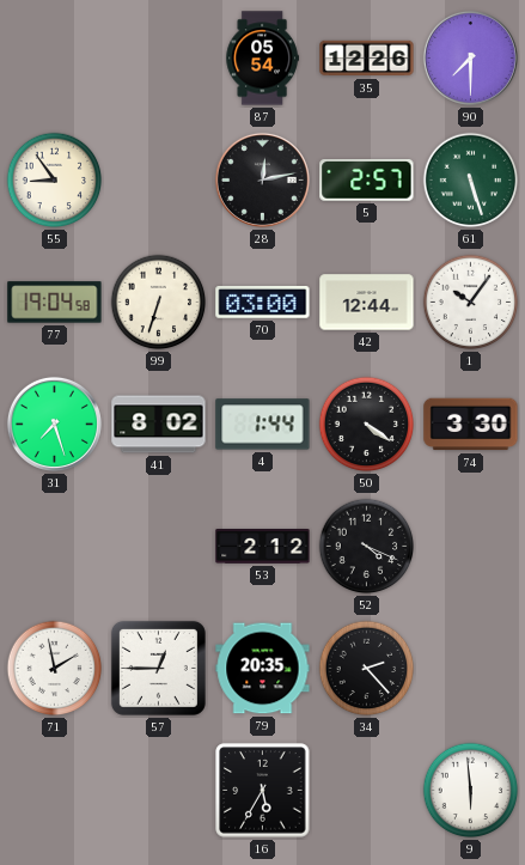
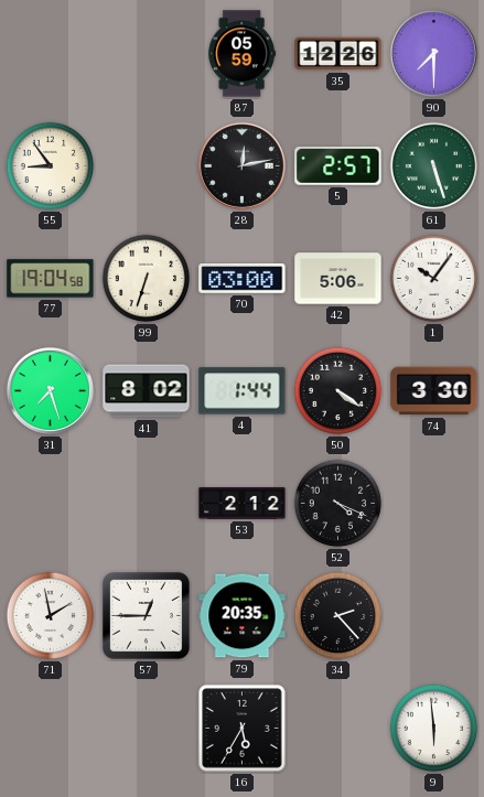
87: 05:54 -> 05:59
42: 12:44 -> 5:06
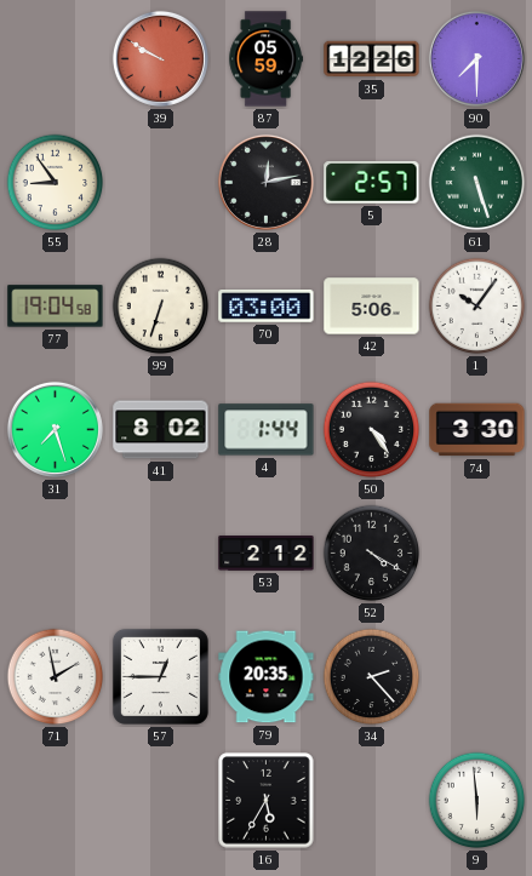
39: none -> 9:50
50: 4:21 -> 4:24
52: 4:19 -> 4:20
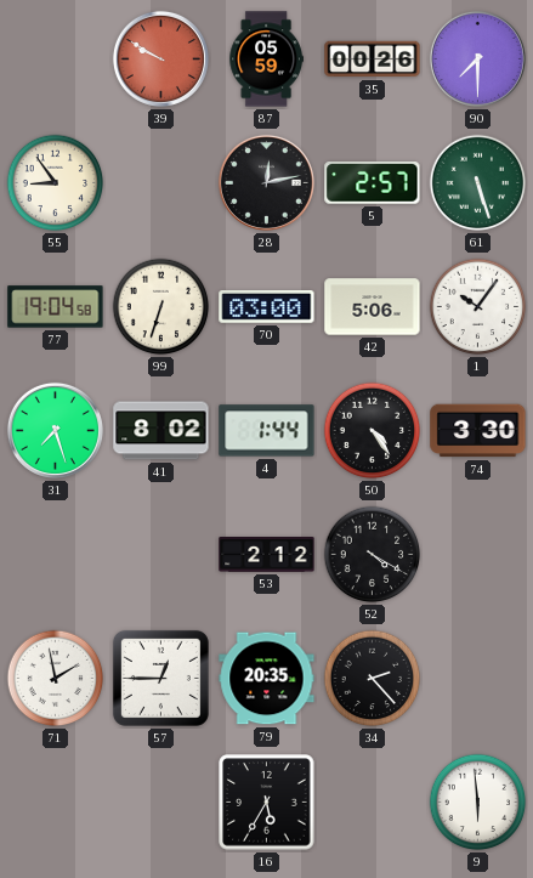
35: 12:26 -> 00:26
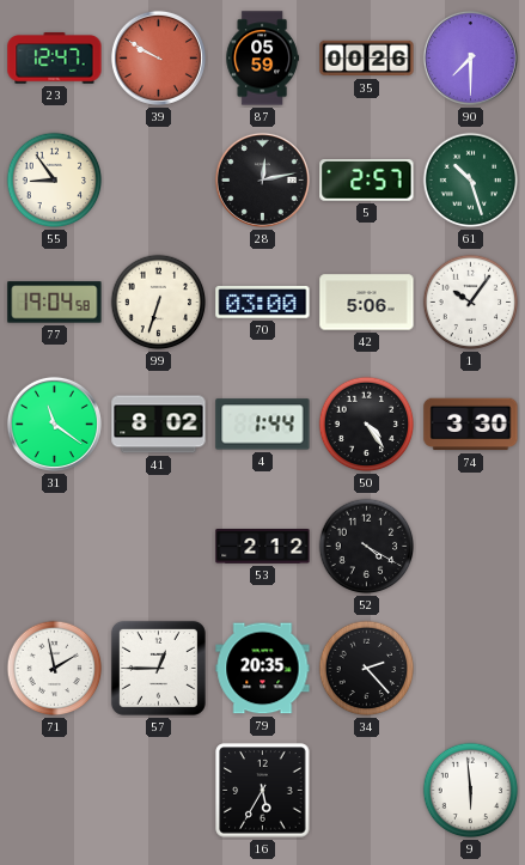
23: none -> 12:47
61: 5:27 -> 10:27
31: 7:27 -> 11:21
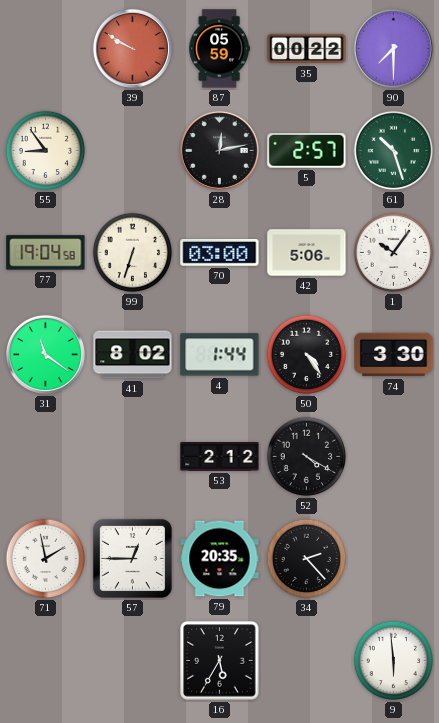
23: 12:47 -> none
35: 00:26 -> 00:22
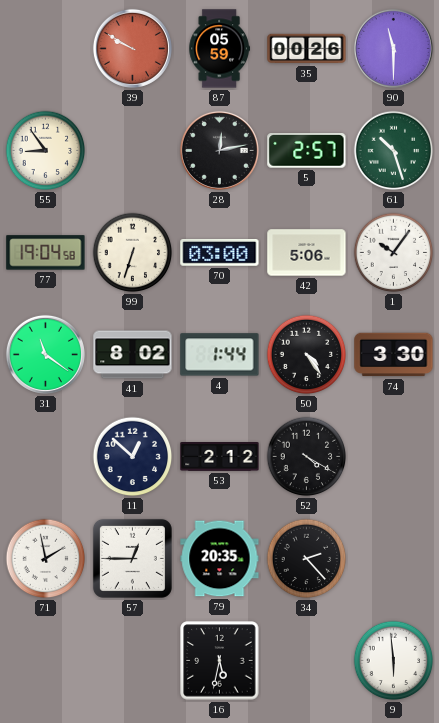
35: 00:22 -> 00:26
90: 7:30 -> 11:30
11: none -> 12:52
16: 5:35 -> 5:32
